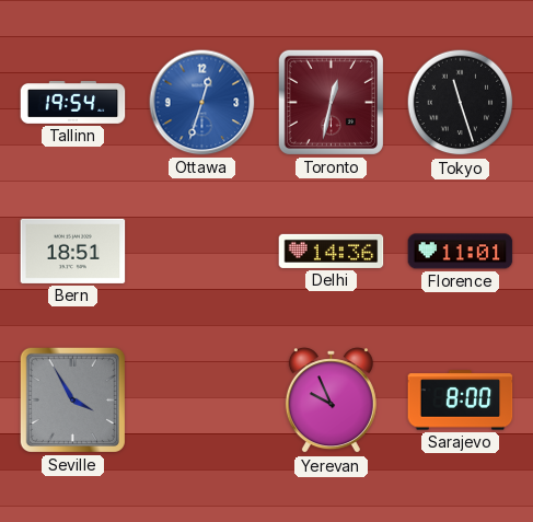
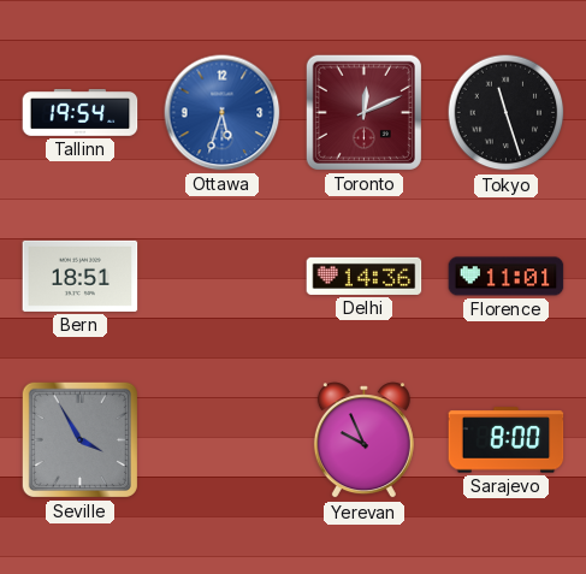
Ottawa: 12:33 -> 5:33
Toronto: 12:32 -> 12:11
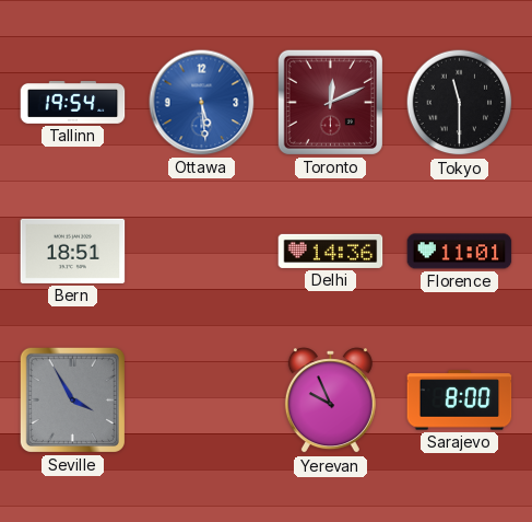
Ottawa: 5:33 -> 5:29
Tokyo: 11:27 -> 11:30
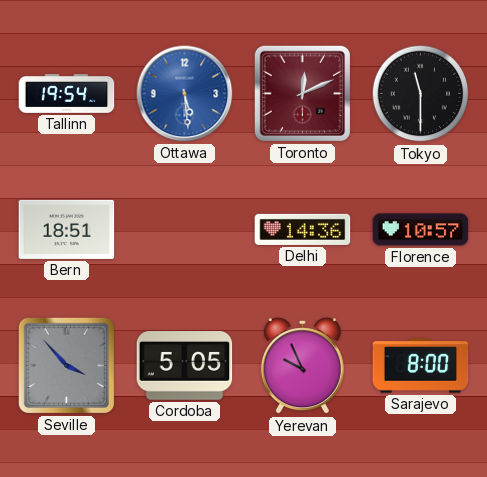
Florence: 11:01 -> 10:57
Seville: 3:55 -> 3:53
Cordoba: none -> 5:05
